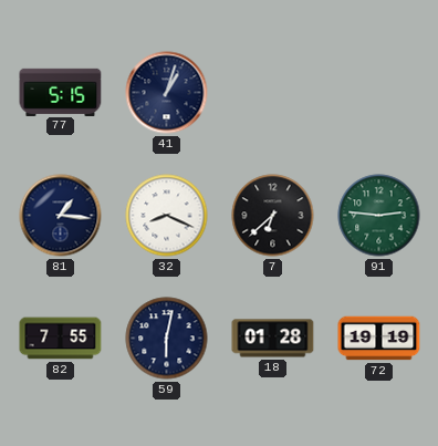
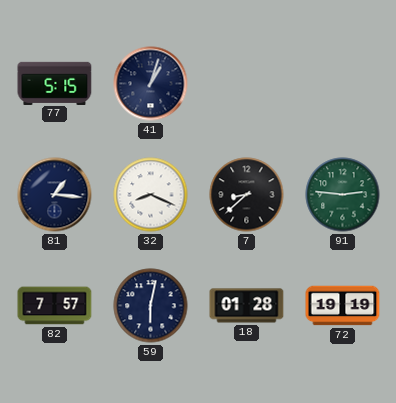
7: 6:38 -> 8:38
82: 7:55 -> 7:57
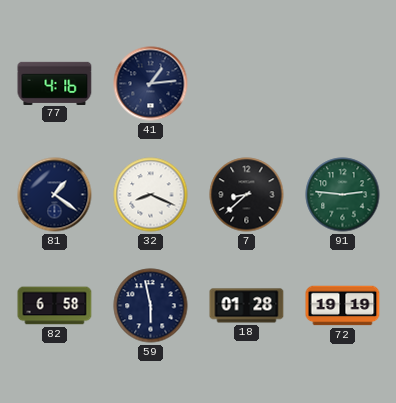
77: 5:15 -> 4:16
41: 1:03 -> 1:14
81: 1:16 -> 1:21
82: 7:57 -> 6:58
59: 6:02 -> 5:58
